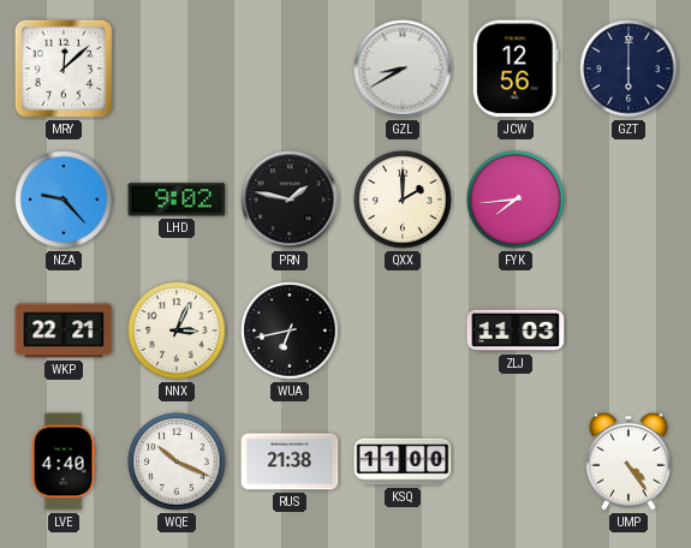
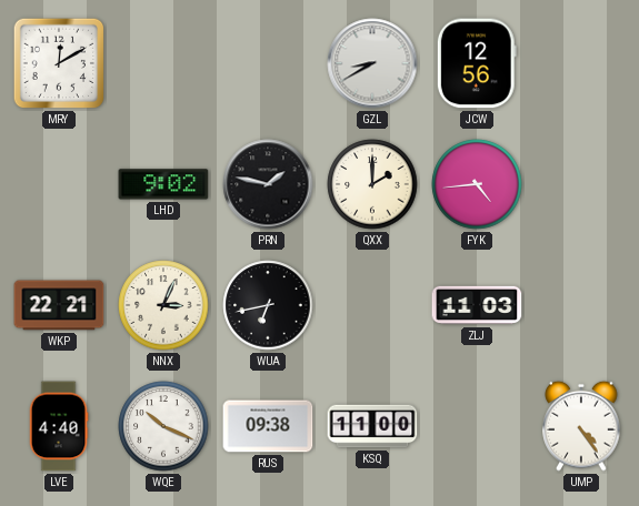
MRY: 12:08 -> 12:10
GZT: 6:00 -> none
NZA: 9:23 -> none
FYK: 7:44 -> 4:44
RUS: 21:38 -> 09:38
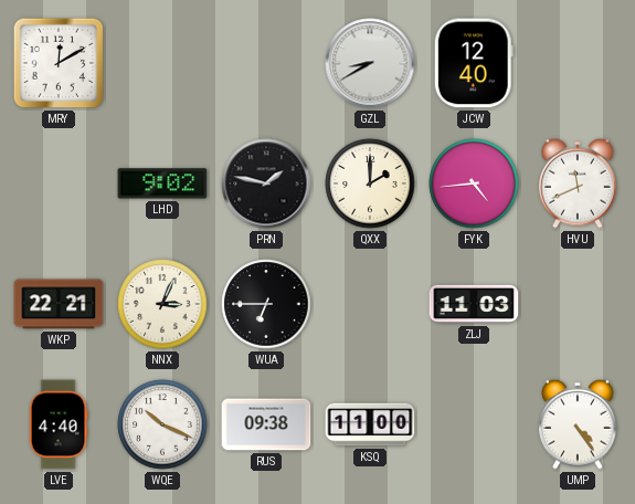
JCW: 12:56 -> 12:40
HVU: none -> 11:41
WUA: 6:43 -> 6:45
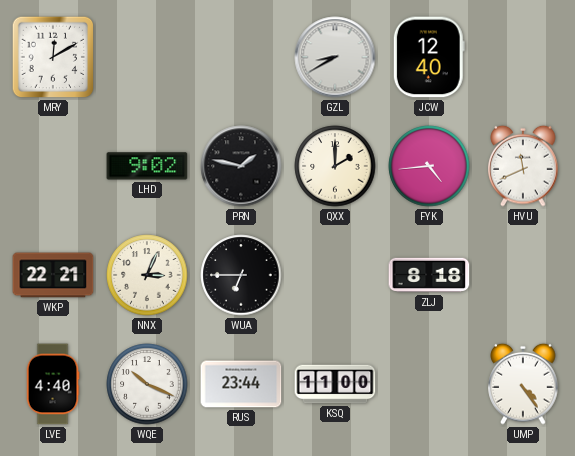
ZLJ: 11:03 -> 8:18
RUS: 09:38 -> 23:44
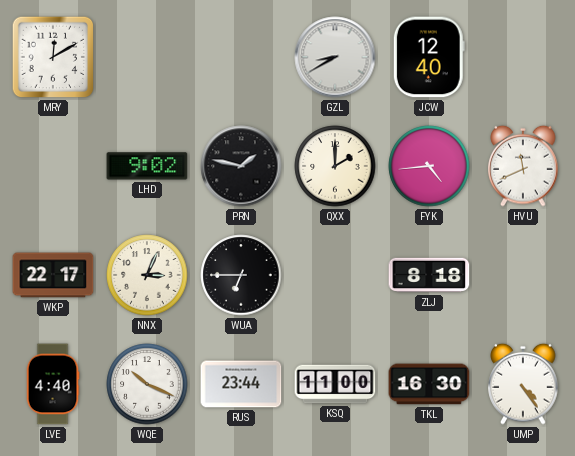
WKP: 22:21 -> 22:17
TKL: none -> 16:30
